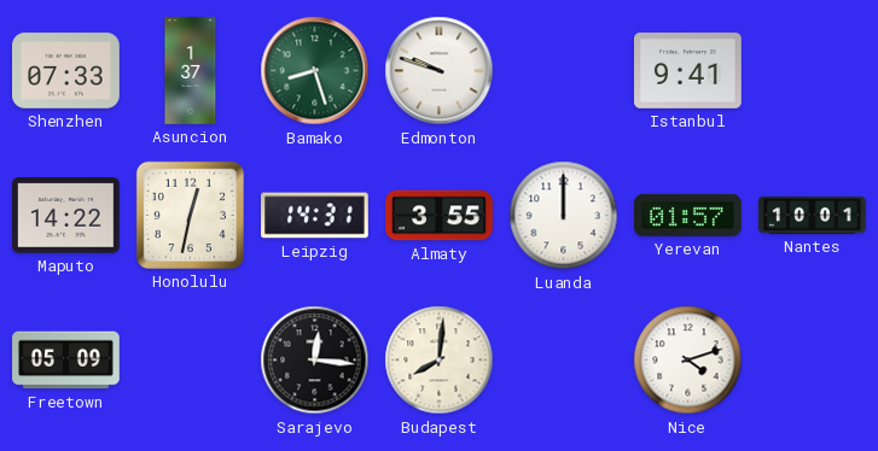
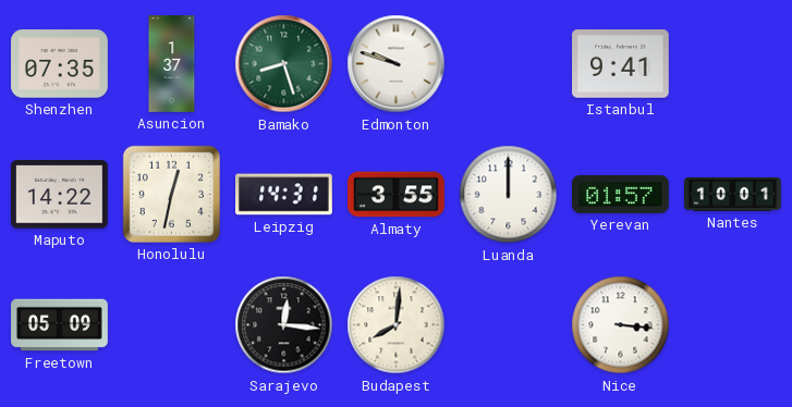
Shenzhen: 07:33 -> 07:35
Nice: 4:12 -> 3:16
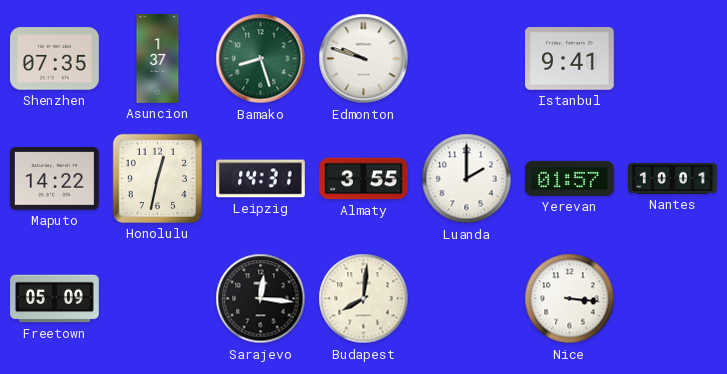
Luanda: 12:00 -> 2:00
